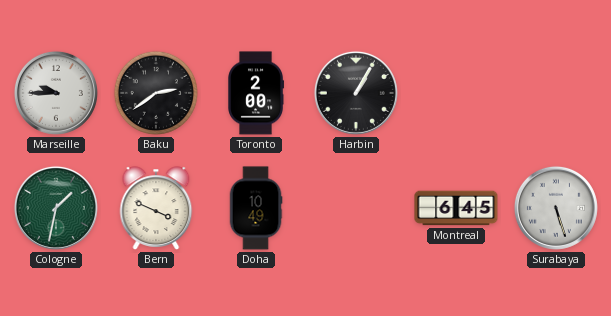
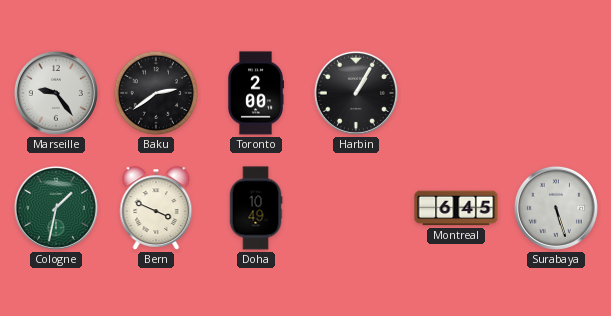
Marseille: 9:45 -> 9:24
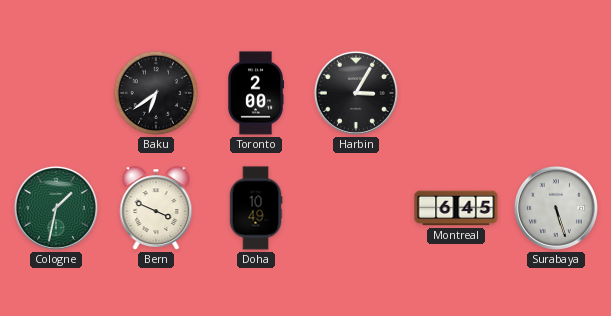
Marseille: 9:24 -> none
Baku: 2:39 -> 6:39
Harbin: 1:05 -> 3:05
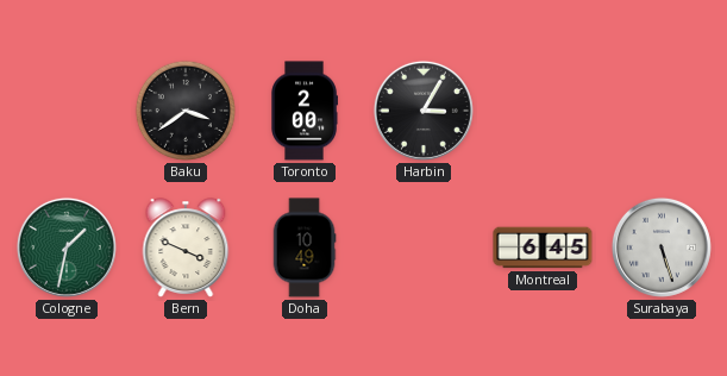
Baku: 6:39 -> 3:39
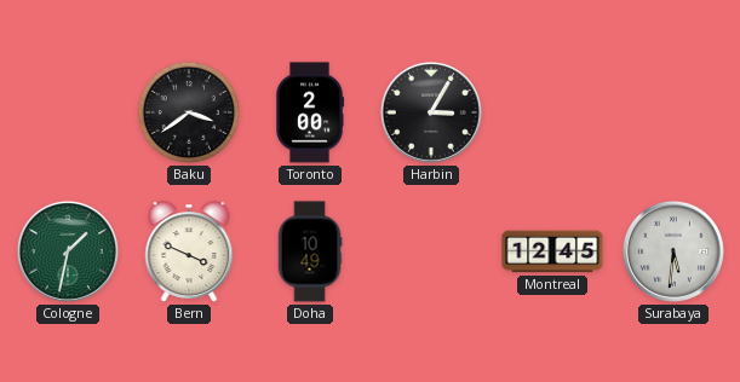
Montreal: 6:45 -> 12:45
Surabaya: 5:27 -> 5:31
